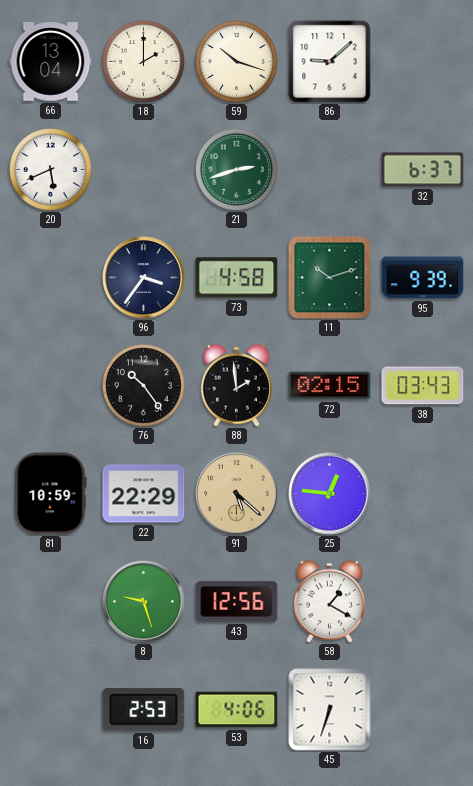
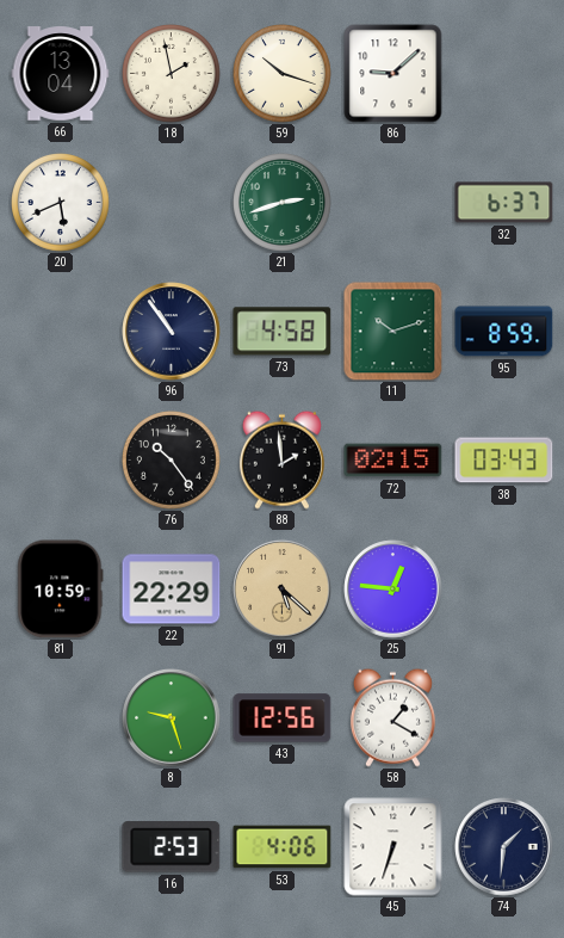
18: 2:00 -> 1:58
96: 3:36 -> 10:54
95: 9:39 -> 8:59
74: none -> 1:31
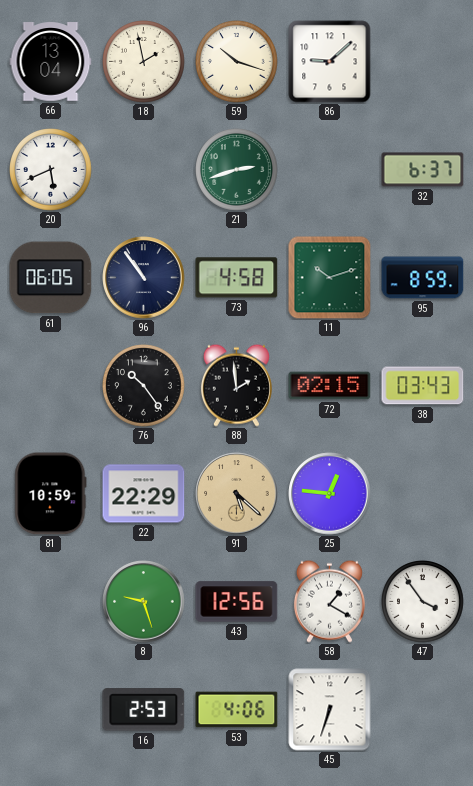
61: none -> 06:05
47: none -> 3:54
74: 1:31 -> none
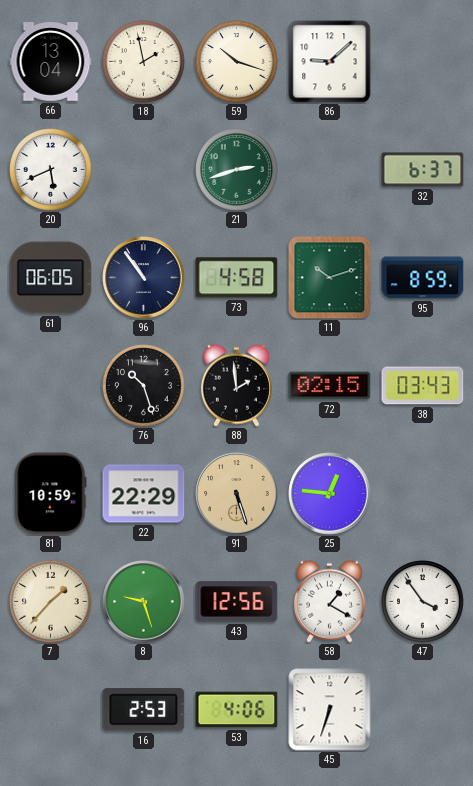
76: 10:24 -> 10:27
91: 5:22 -> 5:27
7: none -> 1:37
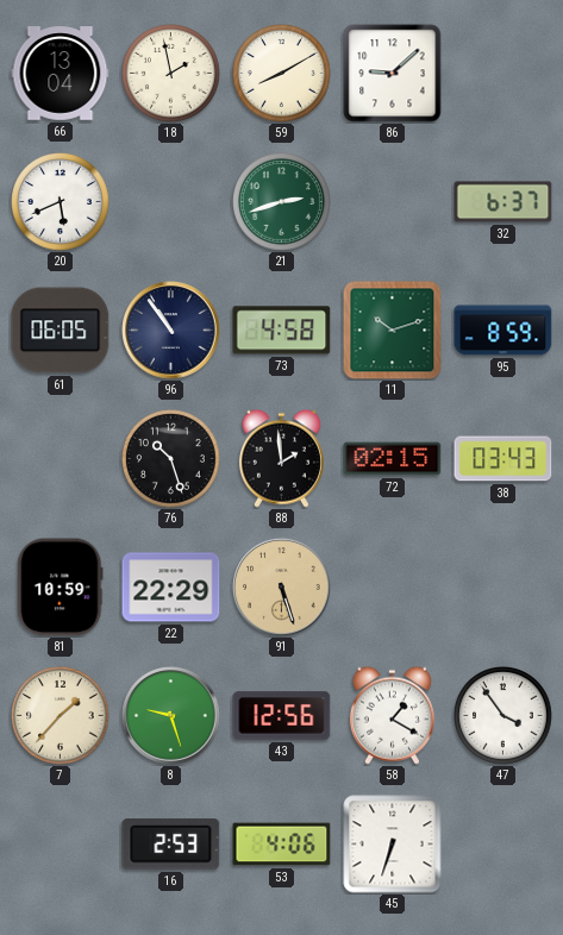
59: 10:18 -> 8:10
25: 12:46 -> none
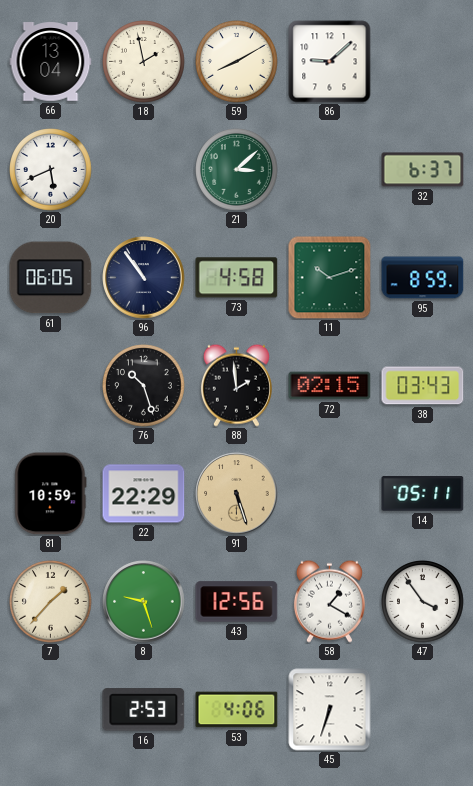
21: 2:42 -> 3:08
14: none -> 05:11
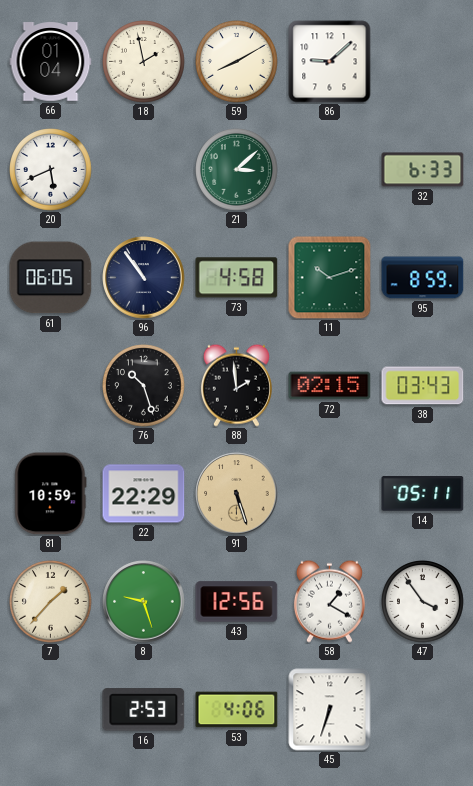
66: 13:04 -> 01:04
32: 6:37 -> 6:33
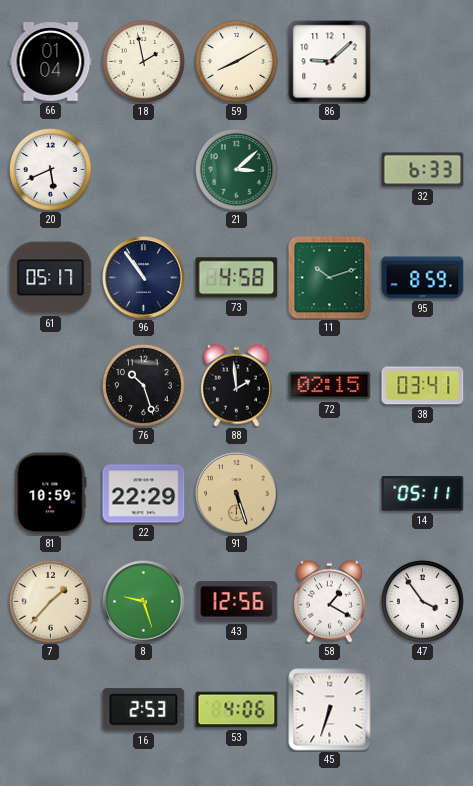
61: 06:05 -> 05:17
38: 03:43 -> 03:41
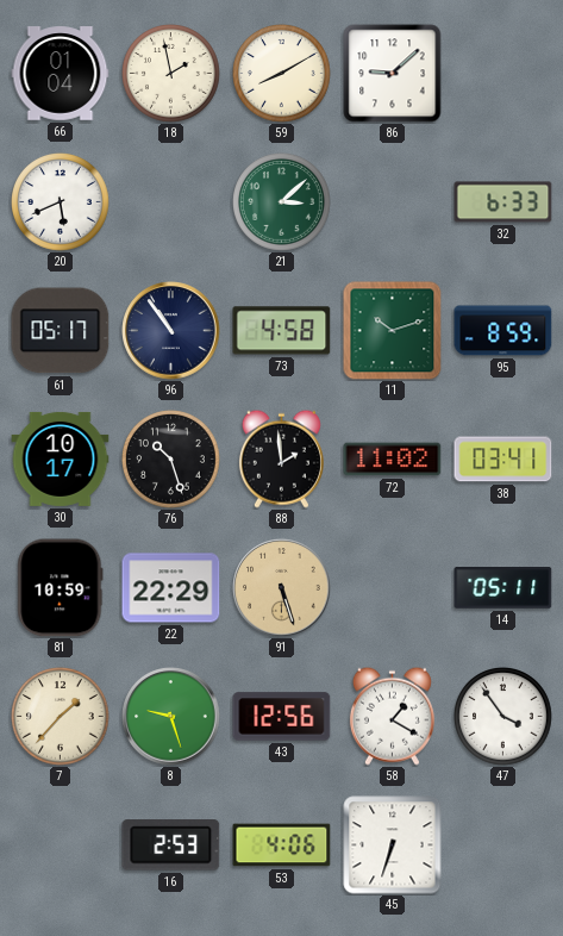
30: none -> 10:17
72: 02:15 -> 11:02
